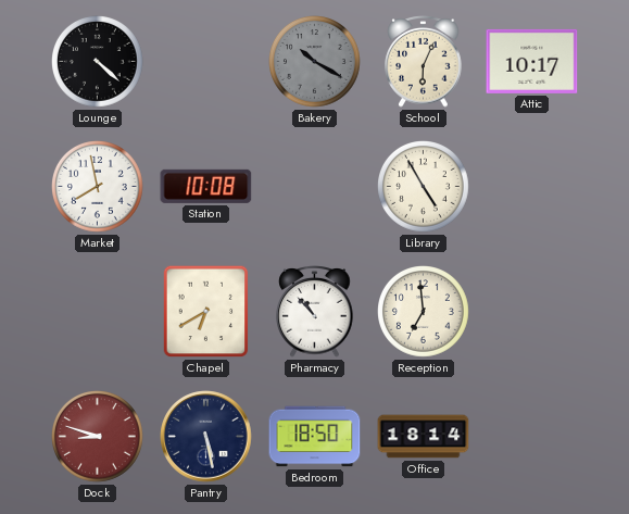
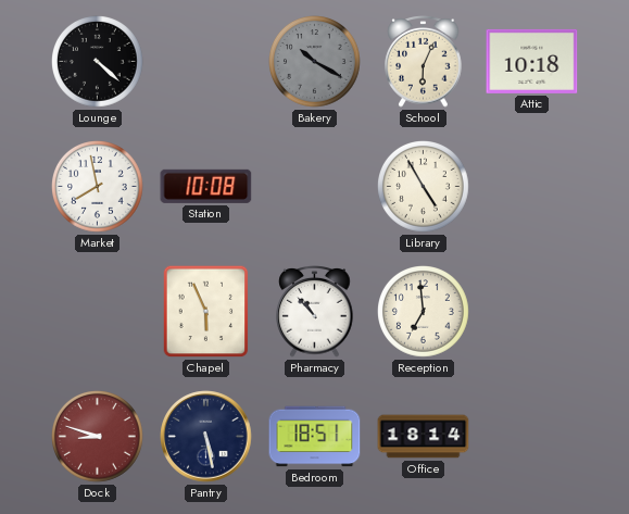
Attic: 10:17 -> 10:18
Chapel: 6:40 -> 5:56
Bedroom: 18:50 -> 18:51
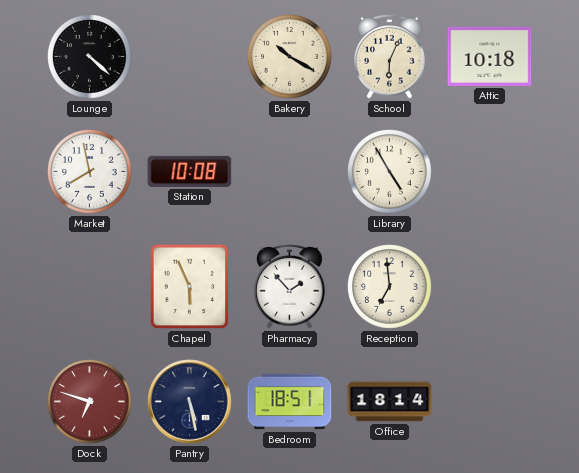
Bakery dial: grey -> cream
Pharmacy: 10:53 -> 1:53
Dock: 8:48 -> 6:48
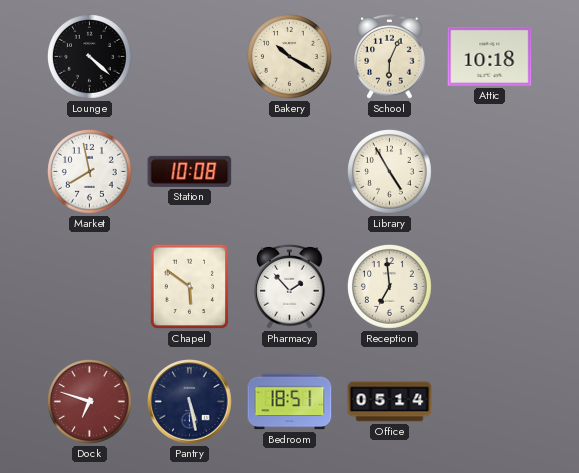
Chapel: 5:56 -> 5:51
Office: 18:14 -> 05:14
